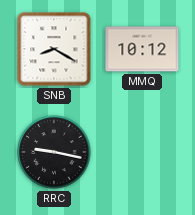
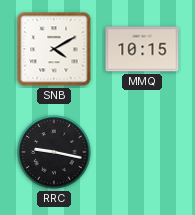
SNB: 8:20 -> 4:10
MMQ: 10:12 -> 10:15
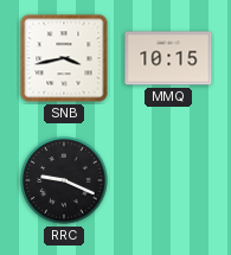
SNB: 4:10 -> 3:43
RRC: 9:17 -> 9:19
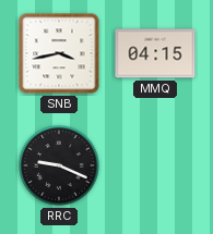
MMQ: 10:15 -> 04:15
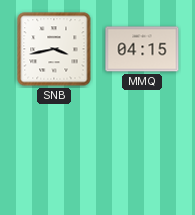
RRC: 9:19 -> none
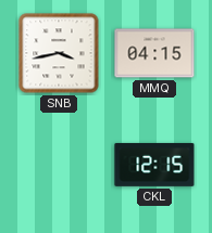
CKL: none -> 12:15
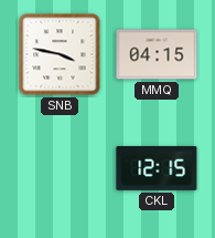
SNB: 3:43 -> 3:47
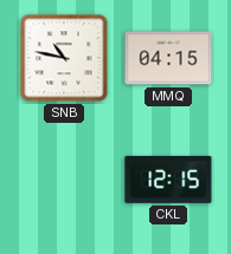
SNB: 3:47 -> 10:47
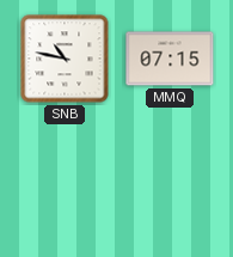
MMQ: 04:15 -> 07:15
CKL: 12:15 -> none
